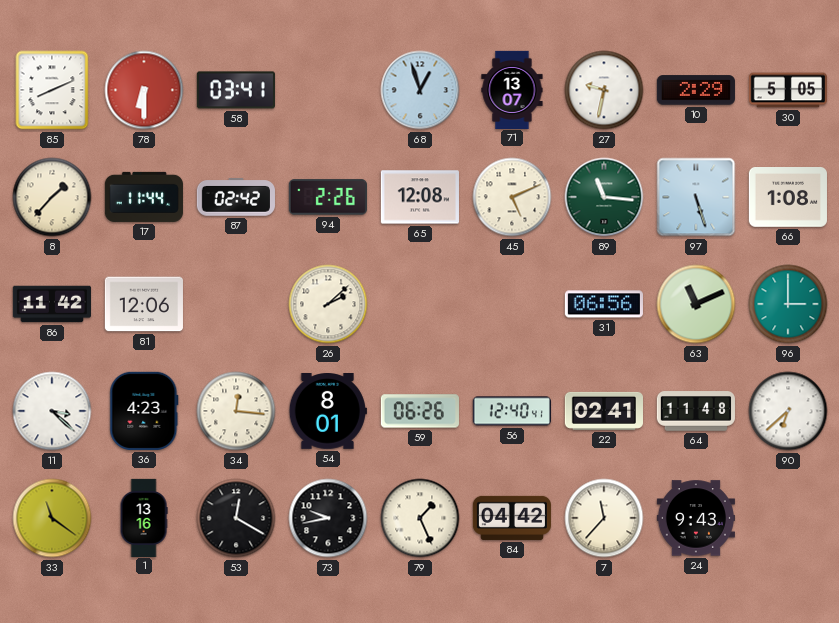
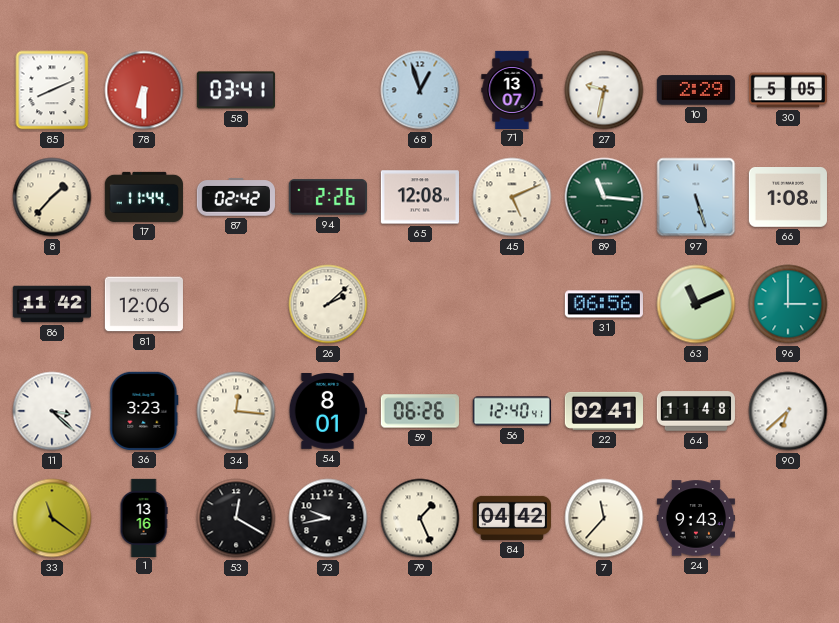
36: 4:23 -> 3:23
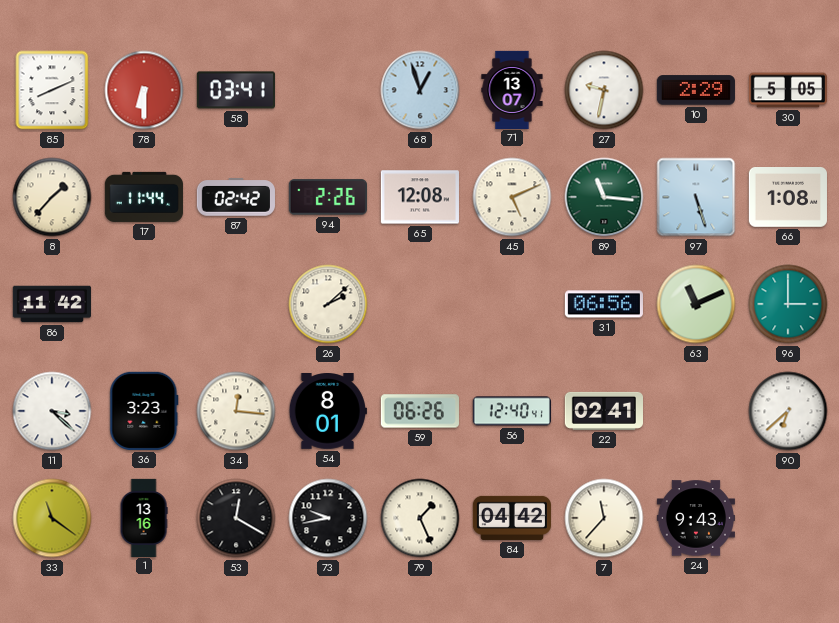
81: 12:06 -> none
64: 11:48 -> none
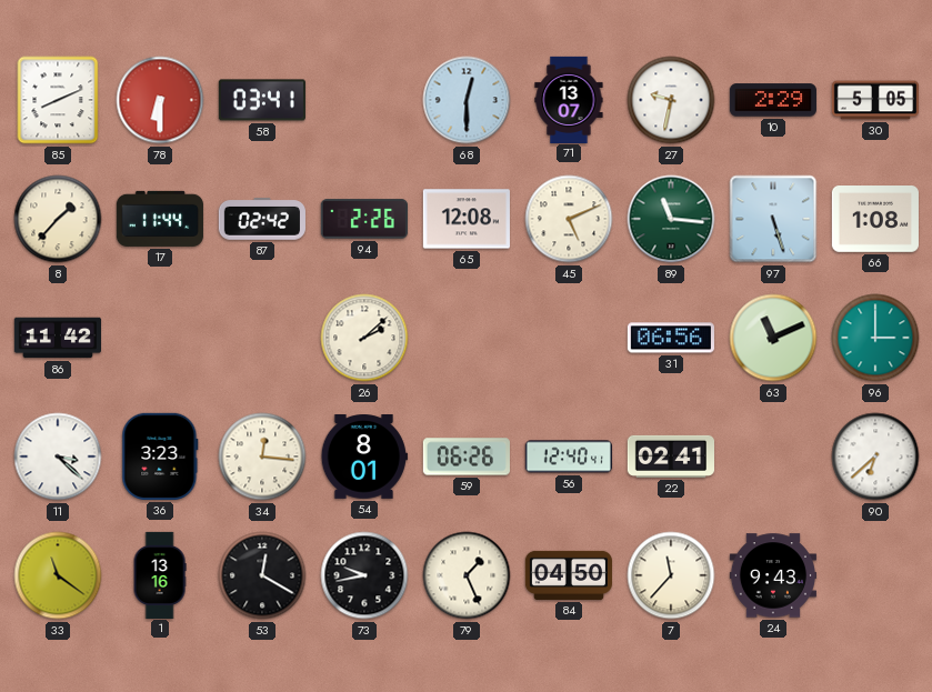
68: 12:57 -> 12:30
84: 04:42 -> 04:50
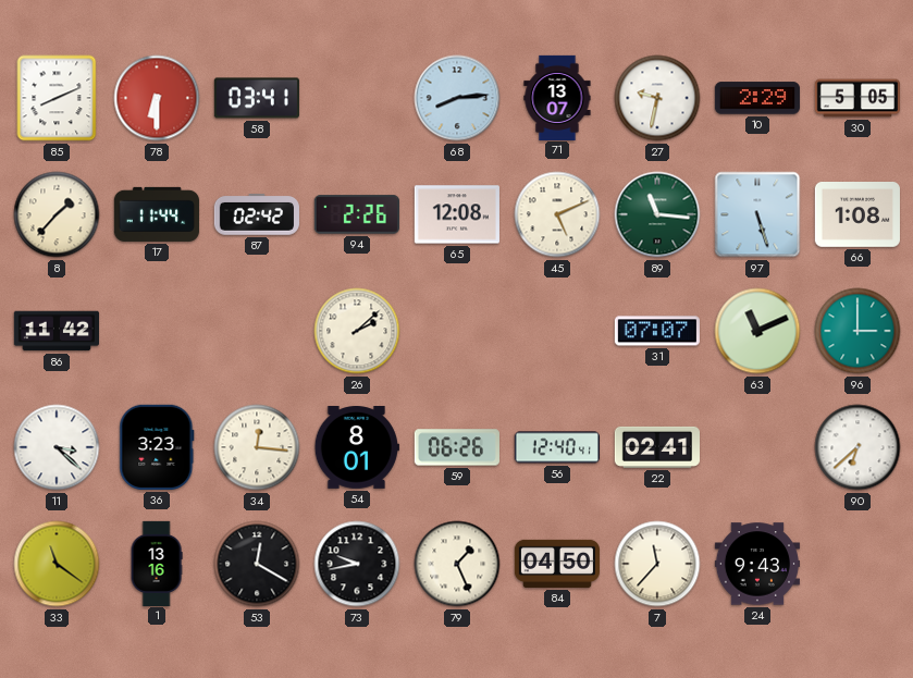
68: 12:30 -> 8:14
31: 06:56 -> 07:07
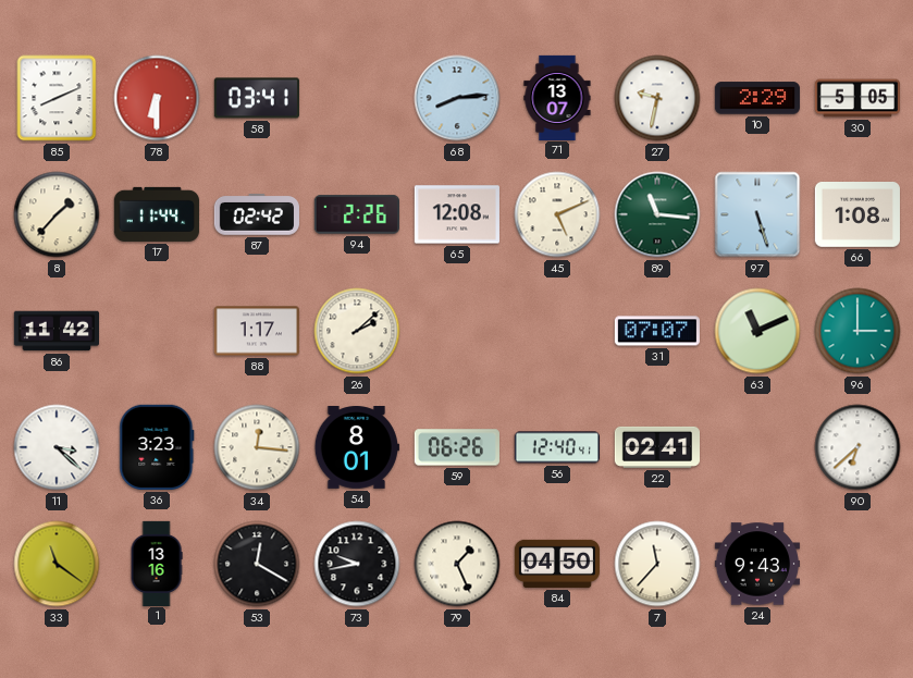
88: none -> 1:17
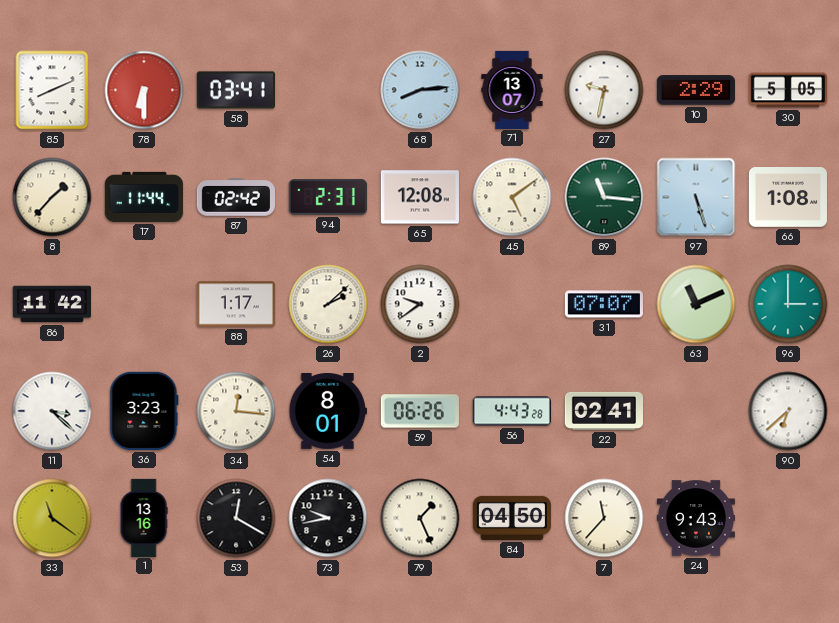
94: 2:26 -> 2:31
45: 5:11 -> 5:09
2: none -> 9:39
56: 12:40 -> 4:43
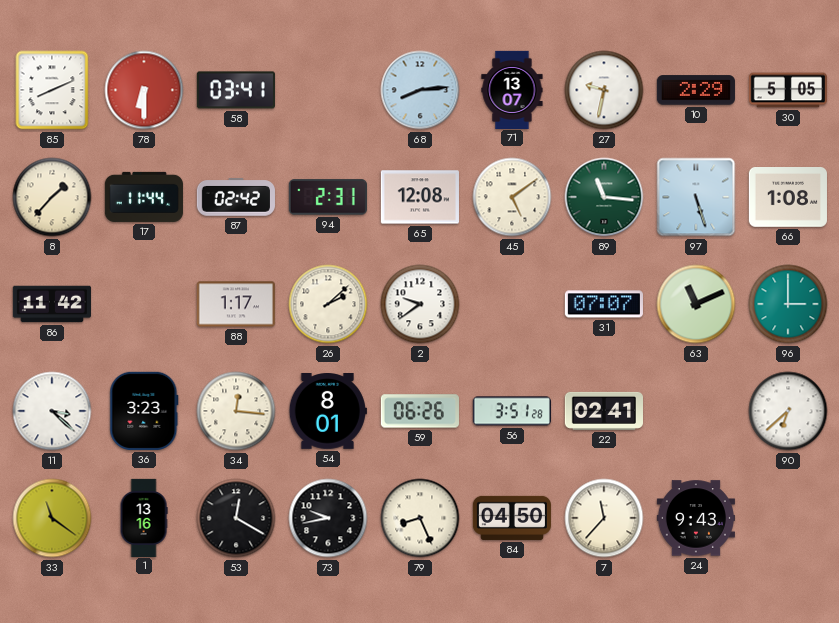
56: 4:43 -> 3:51
79: 1:26 -> 8:26
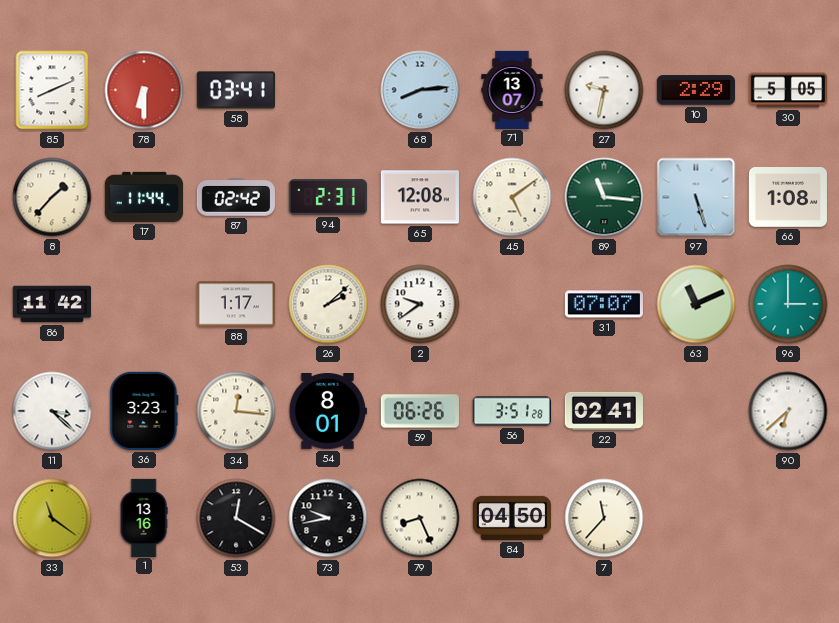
24: 9:43 -> none
